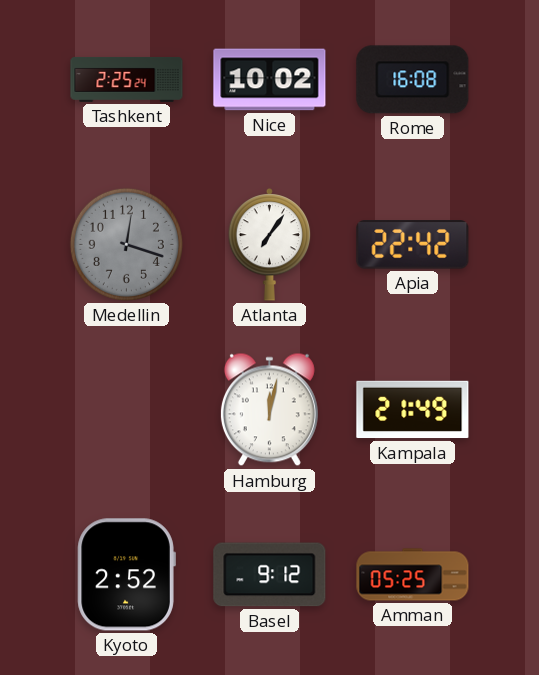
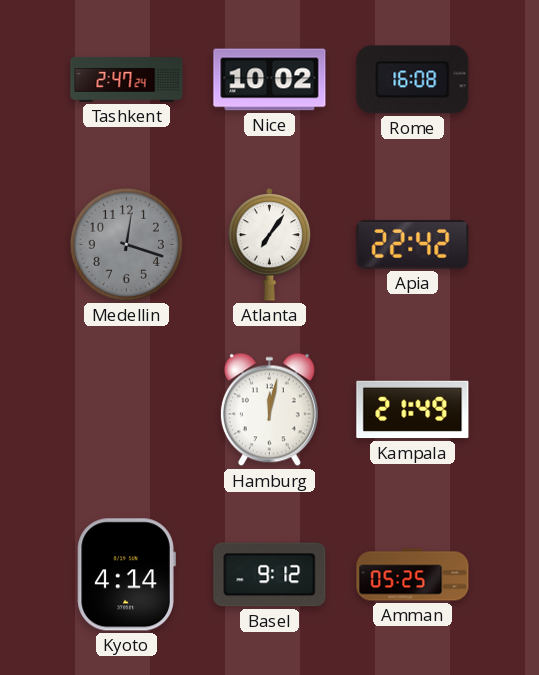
Tashkent: 2:25 -> 2:47
Kyoto: 2:52 -> 4:14
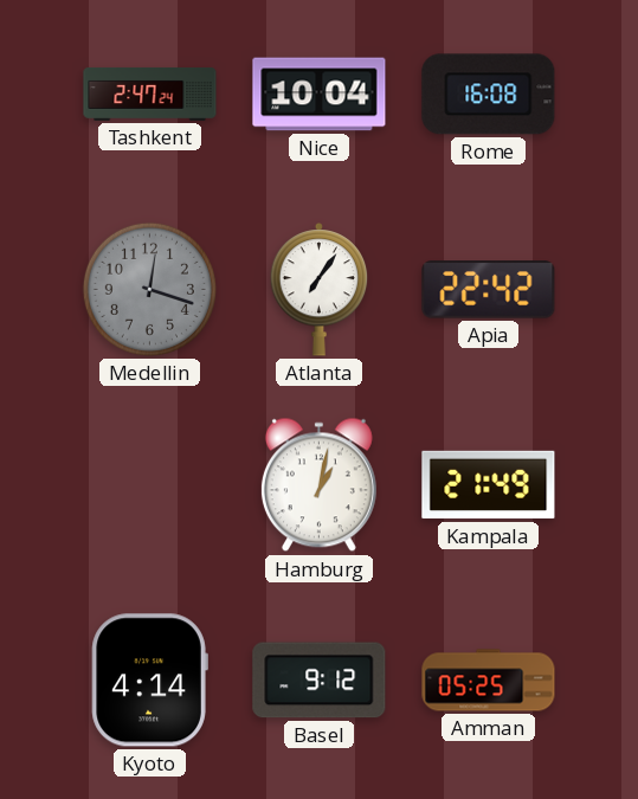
Nice: 10:02 -> 10:04
Hamburg: 12:02 -> 1:02
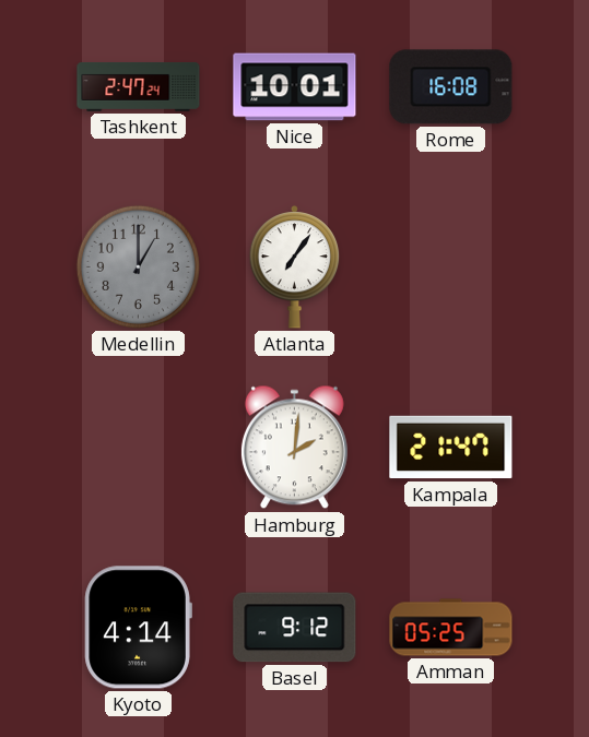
Nice: 10:04 -> 10:01
Medellin: 12:18 -> 1:00
Apia: 22:42 -> none
Hamburg: 1:02 -> 2:01
Kampala: 21:49 -> 21:47
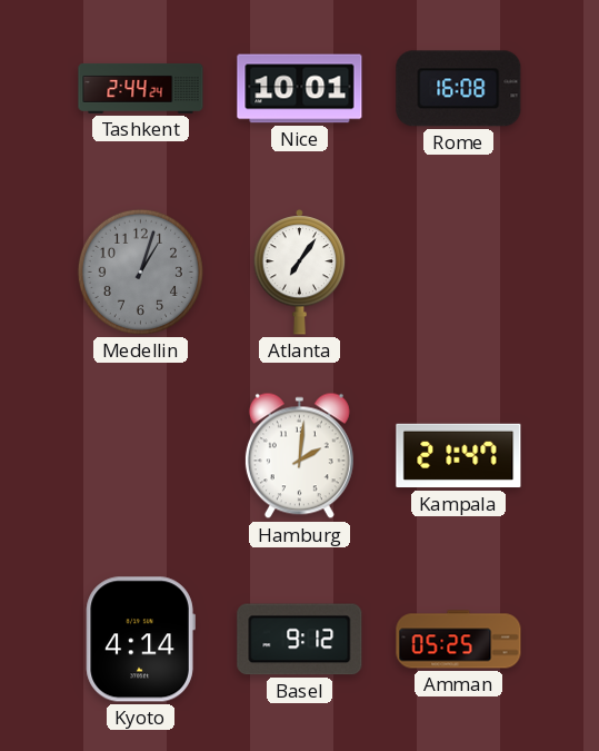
Tashkent: 2:47 -> 2:44
Medellin: 1:00 -> 1:03
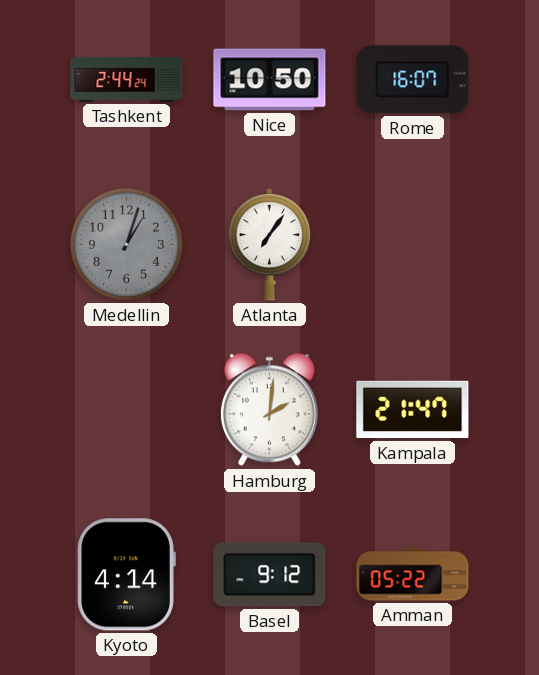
Nice: 10:01 -> 10:50
Rome: 16:08 -> 16:07
Amman: 05:25 -> 05:22
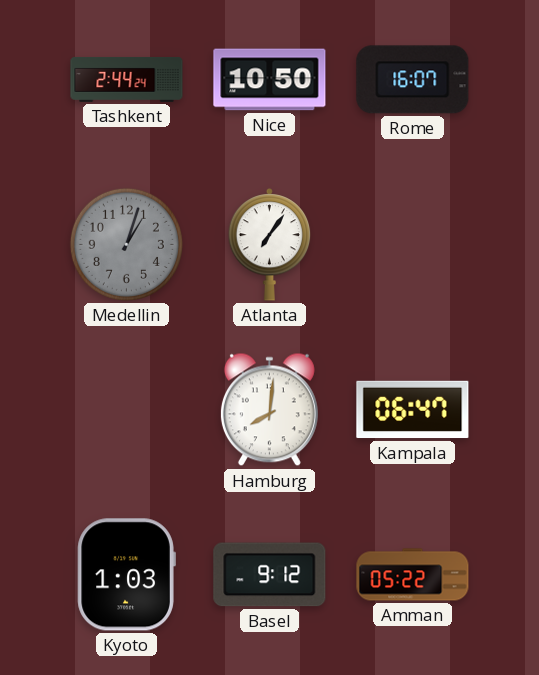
Hamburg: 2:01 -> 8:01
Kampala: 21:47 -> 06:47
Kyoto: 4:14 -> 1:03
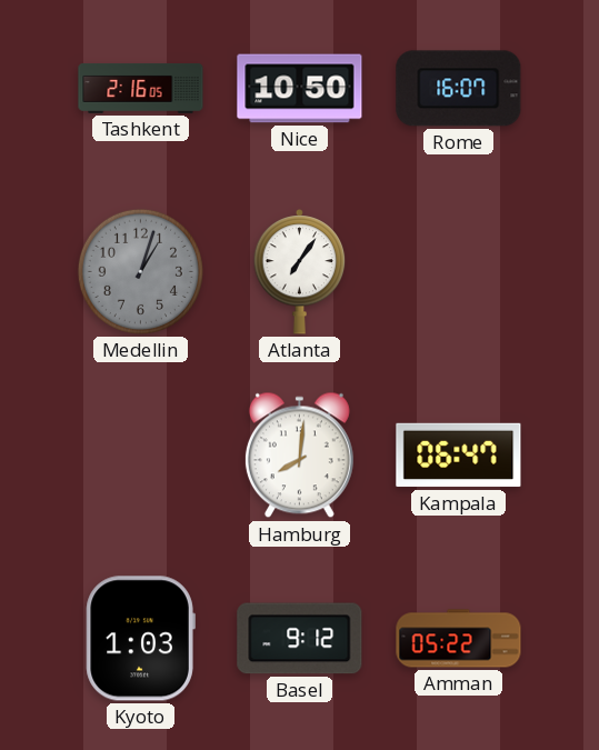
Tashkent: 2:44 -> 2:16
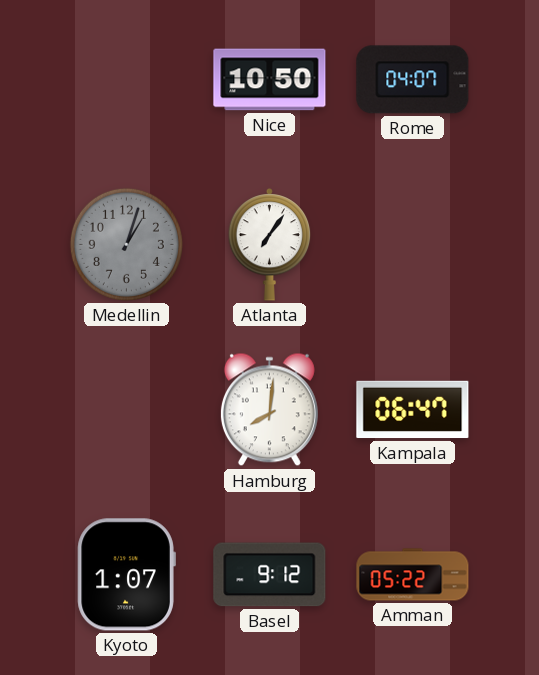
Tashkent: 2:16 -> none
Rome: 16:07 -> 04:07
Kyoto: 1:03 -> 1:07
